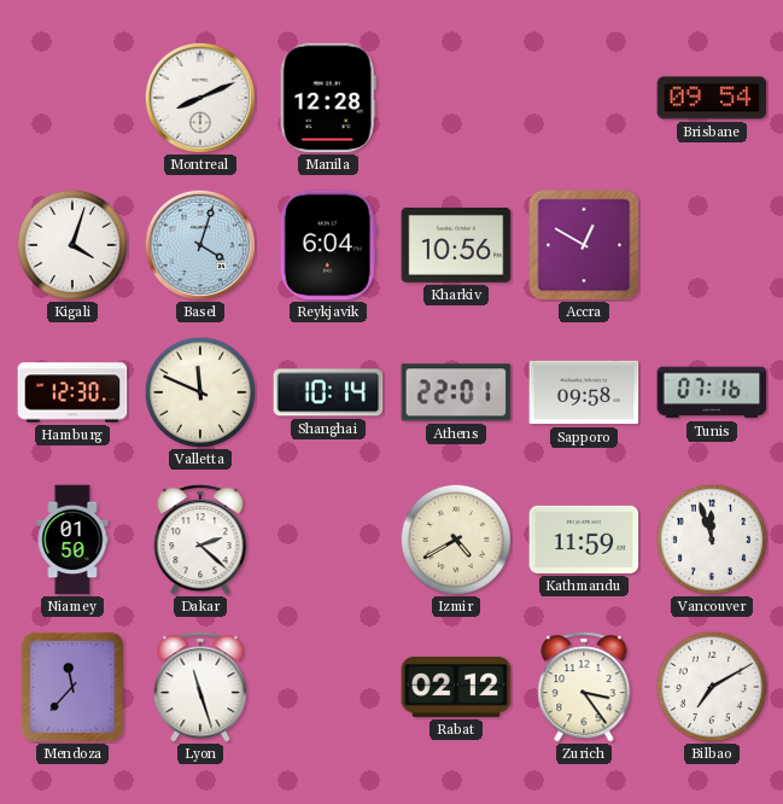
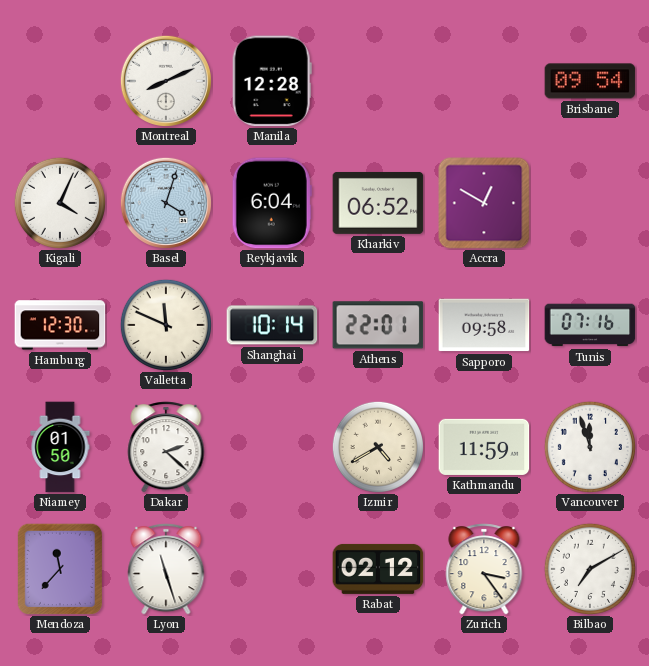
Kigali: 4:03 -> 4:04
Kharkiv: 10:56 -> 06:52
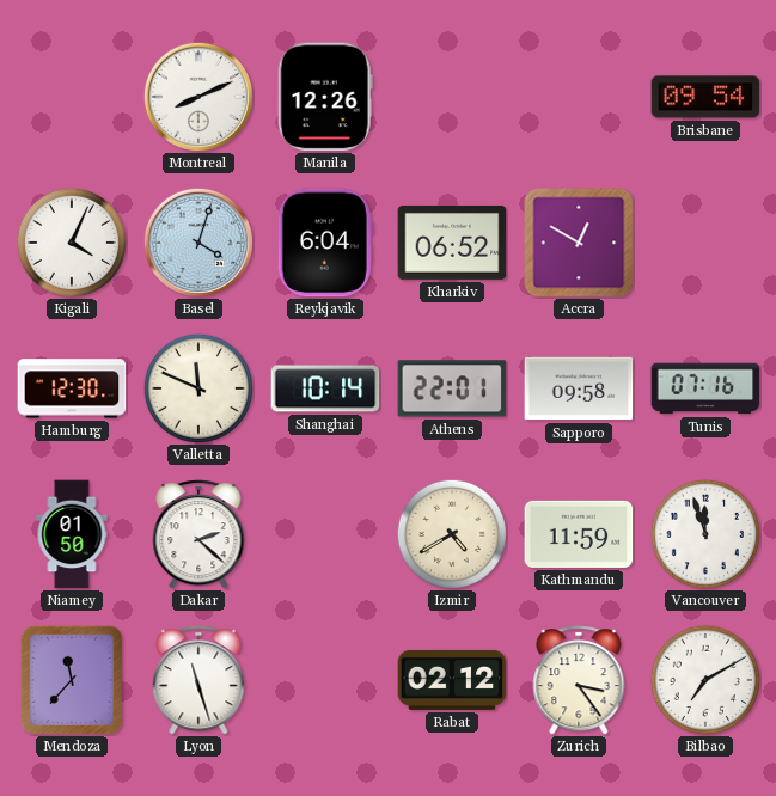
Manila: 12:28 -> 12:26
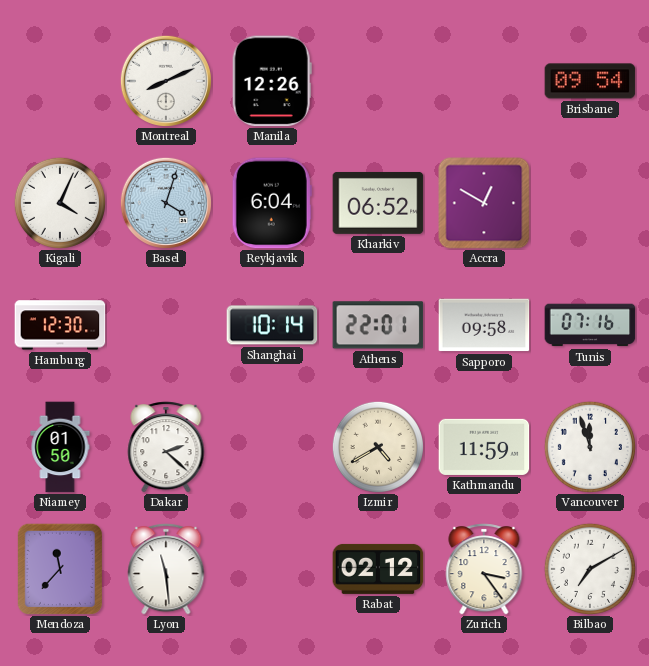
Valletta: 11:49 -> none
Lyon: 11:27 -> 11:29
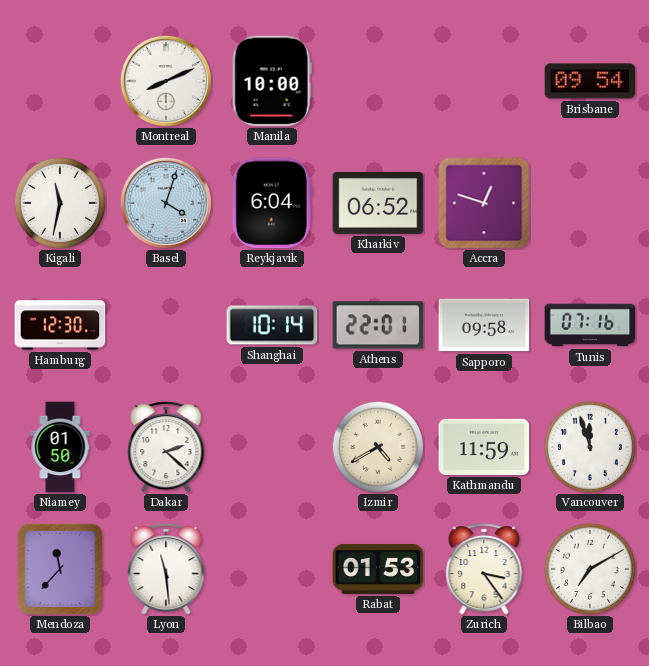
Manila: 12:26 -> 10:00
Kigali: 4:04 -> 11:32
Accra: 12:50 -> 12:48
Rabat: 02:12 -> 01:53
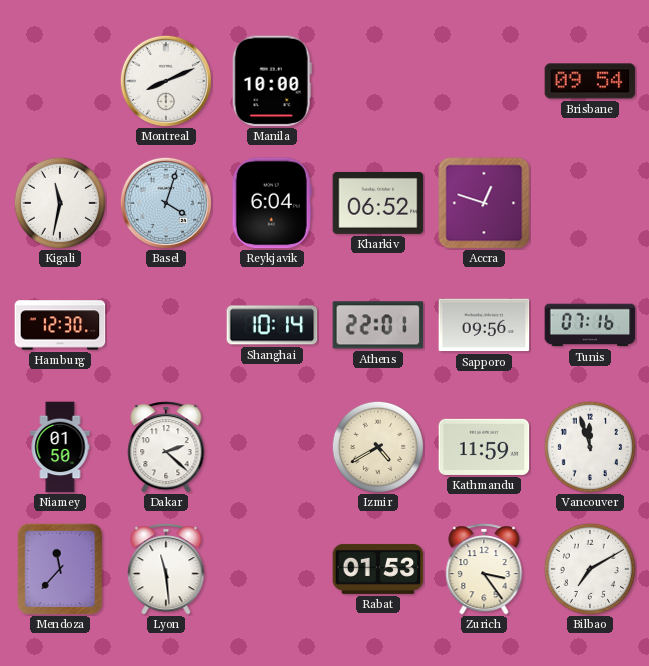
Sapporo: 09:58 -> 09:56
